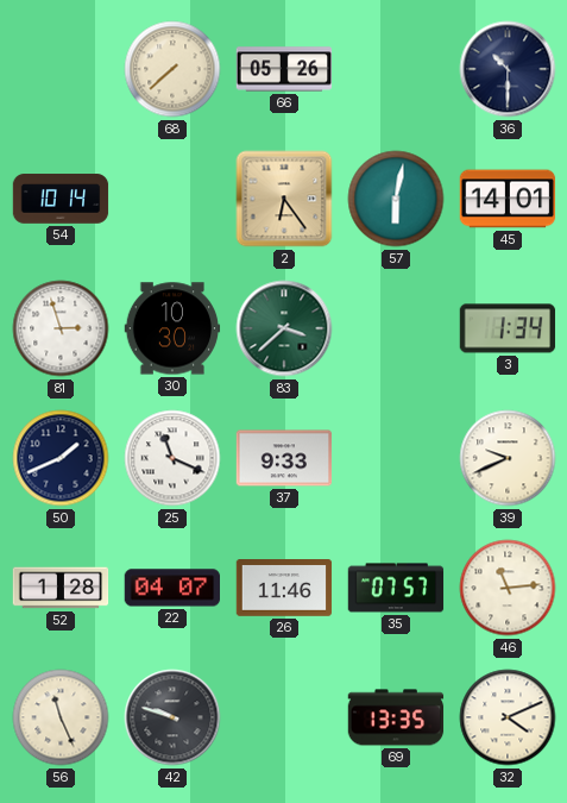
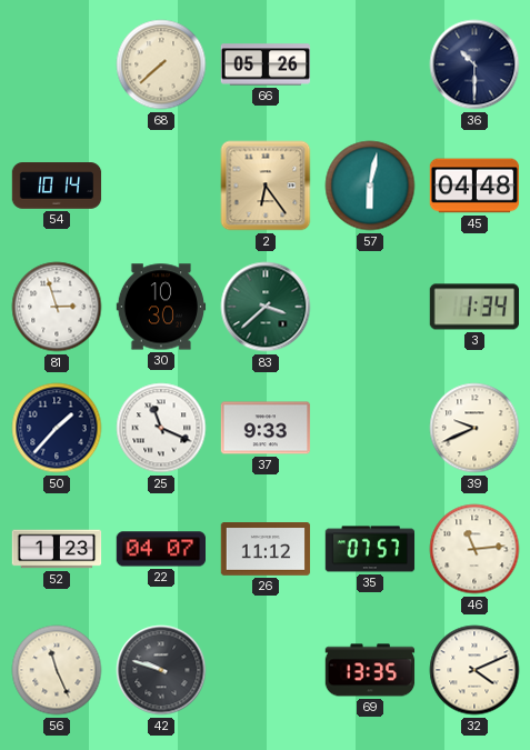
45: 14:01 -> 04:48
50: 1:41 -> 1:37
52: 1:28 -> 1:23
26: 11:46 -> 11:12
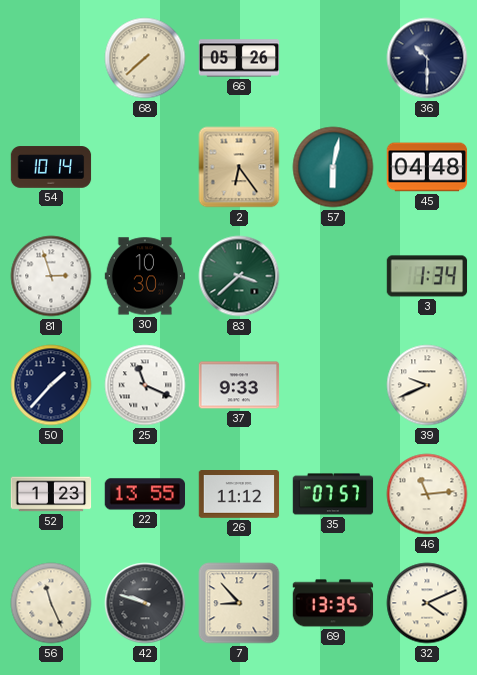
22: 04:07 -> 13:55
7: none -> 8:53
